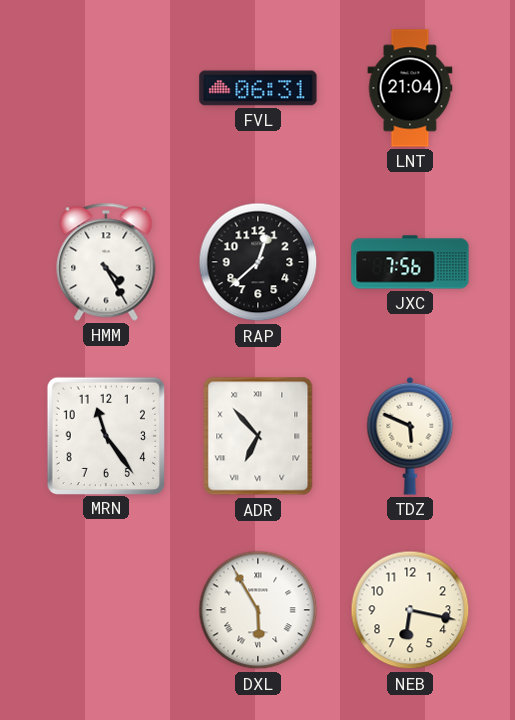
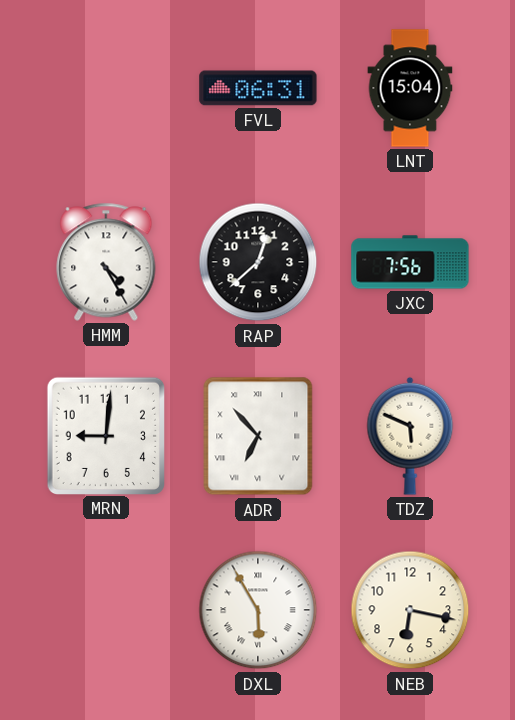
LNT: 21:04 -> 15:04
MRN: 11:24 -> 9:01
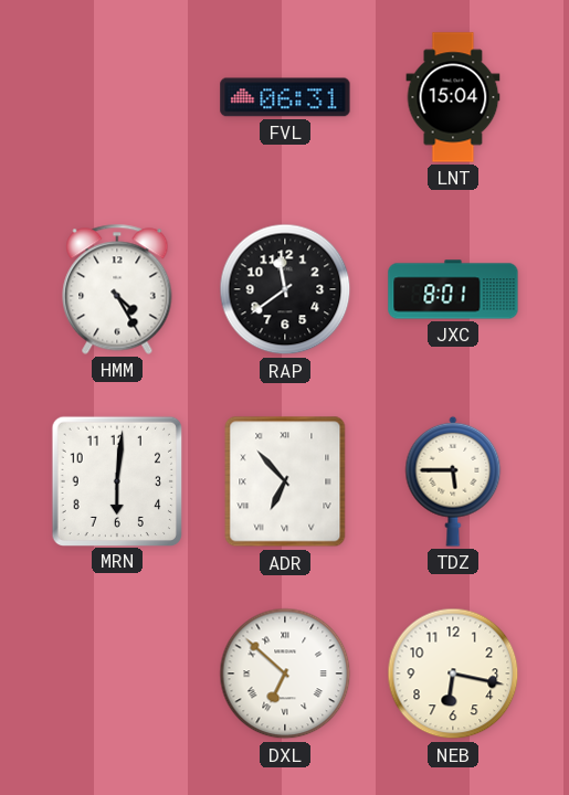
RAP: 12:38 -> 11:39
JXC: 7:56 -> 8:01
MRN: 9:01 -> 6:01
TDZ: 5:49 -> 5:45
DXL: 5:55 -> 6:52
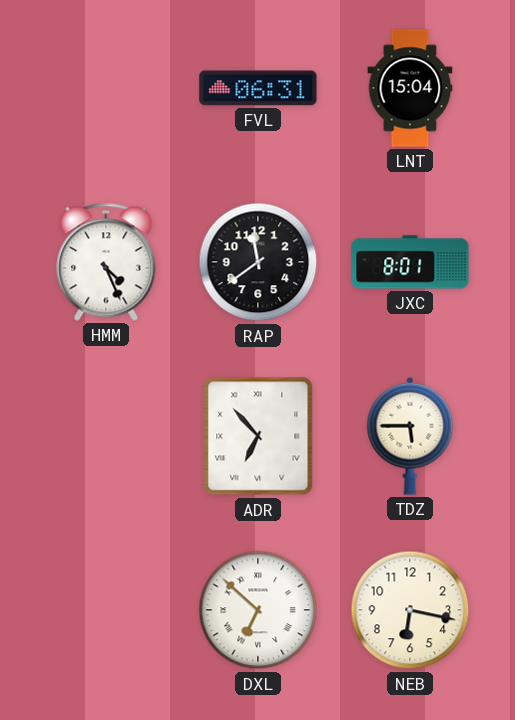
HMM: 4:25 -> 4:26
MRN: 6:01 -> none
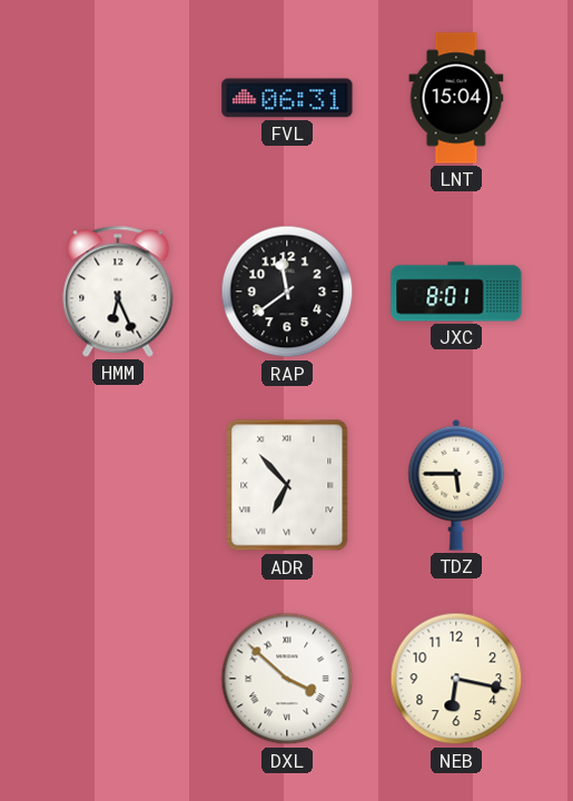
HMM: 4:26 -> 6:26
DXL: 6:52 -> 3:52
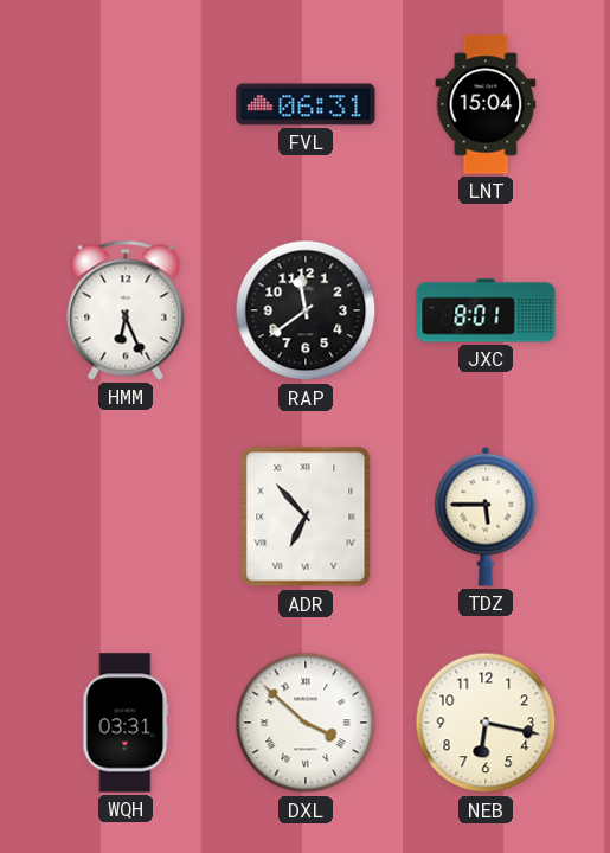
WQH: none -> 03:31
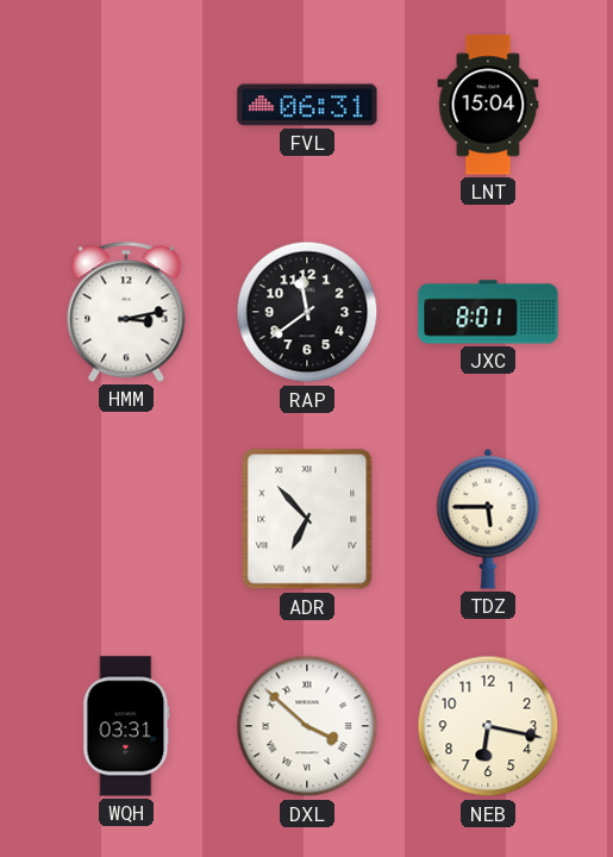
HMM: 6:26 -> 3:13
